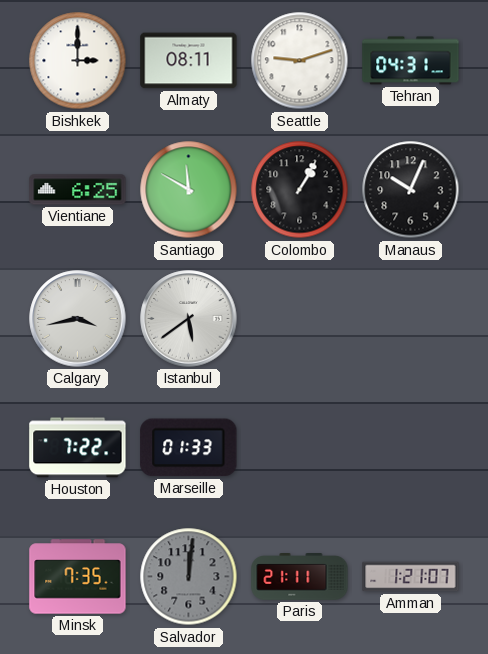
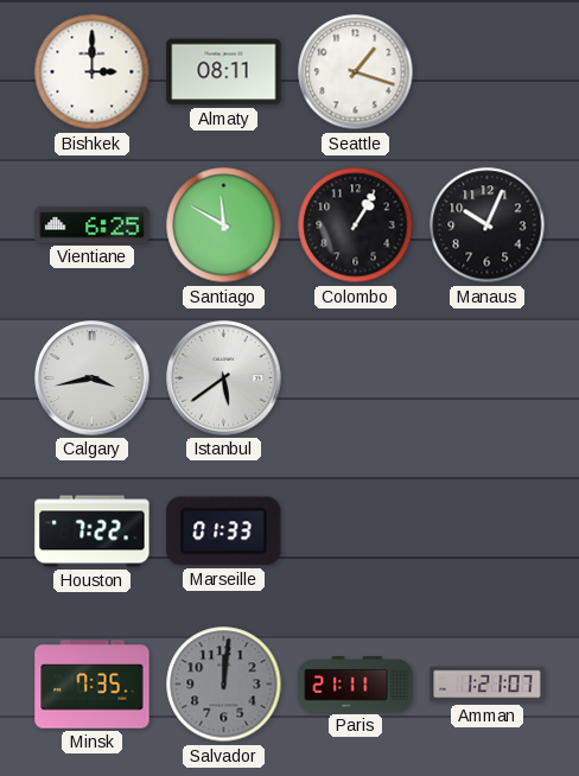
Seattle: 9:12 -> 1:18
Tehran: 04:31 -> none
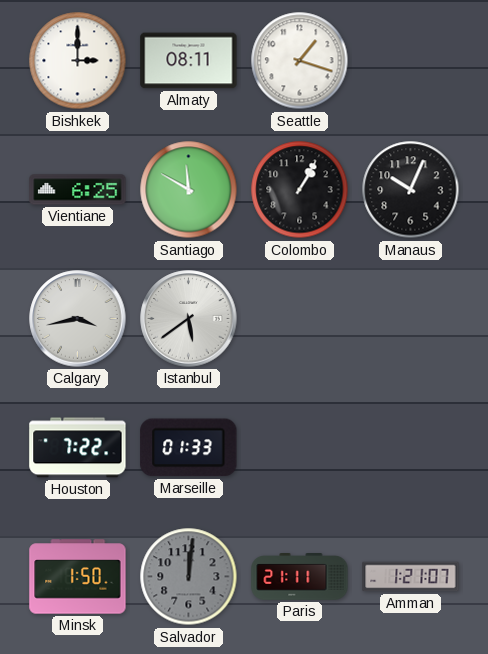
Minsk: 7:35 -> 1:50
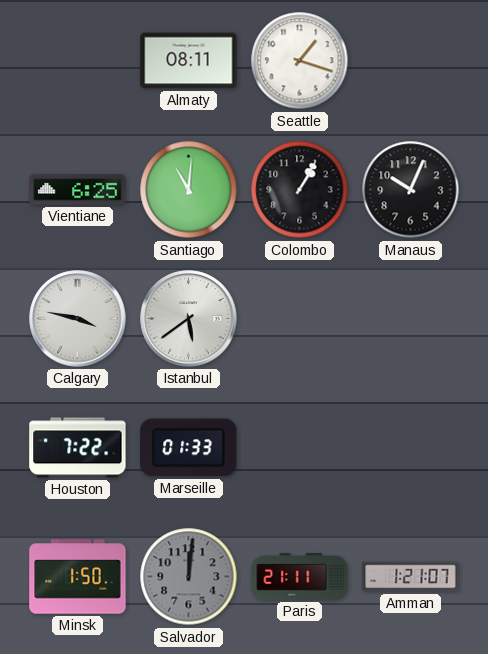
Bishkek: 3:00 -> none
Santiago: 11:50 -> 11:01
Calgary: 3:43 -> 3:47
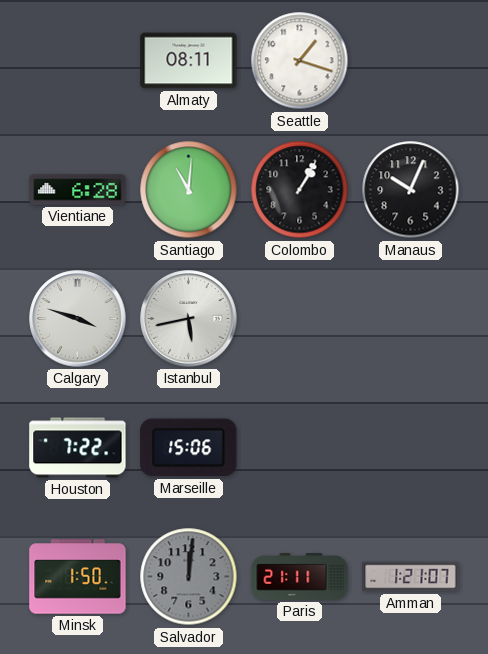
Vientiane: 6:25 -> 6:28
Calgary: 3:47 -> 3:48
Istanbul: 5:39 -> 5:43
Marseille: 01:33 -> 15:06
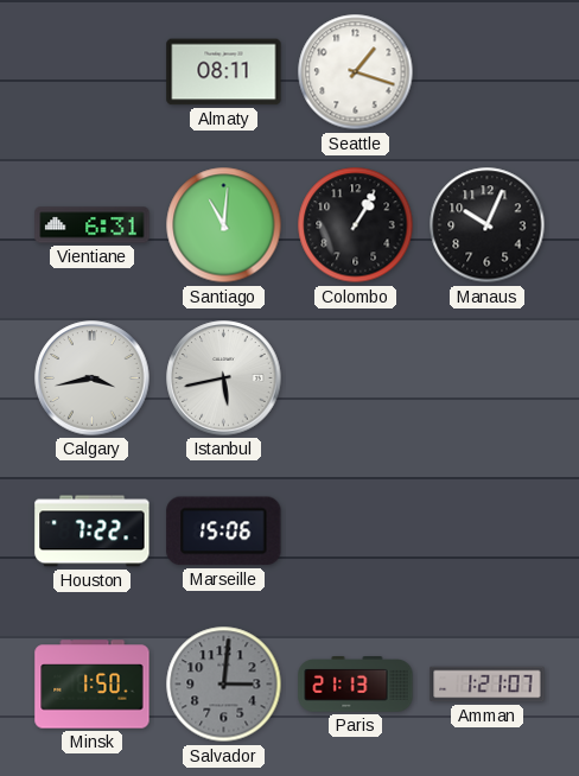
Vientiane: 6:28 -> 6:31
Calgary: 3:48 -> 3:43
Salvador: 12:01 -> 3:01
Paris: 21:11 -> 21:13
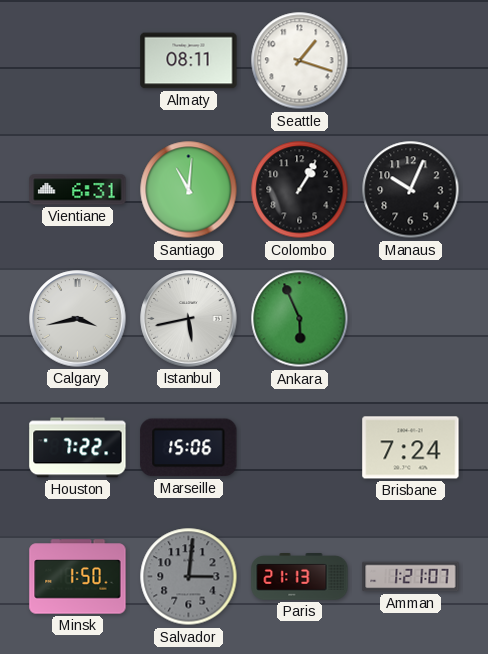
Ankara: none -> 5:56
Brisbane: none -> 7:24
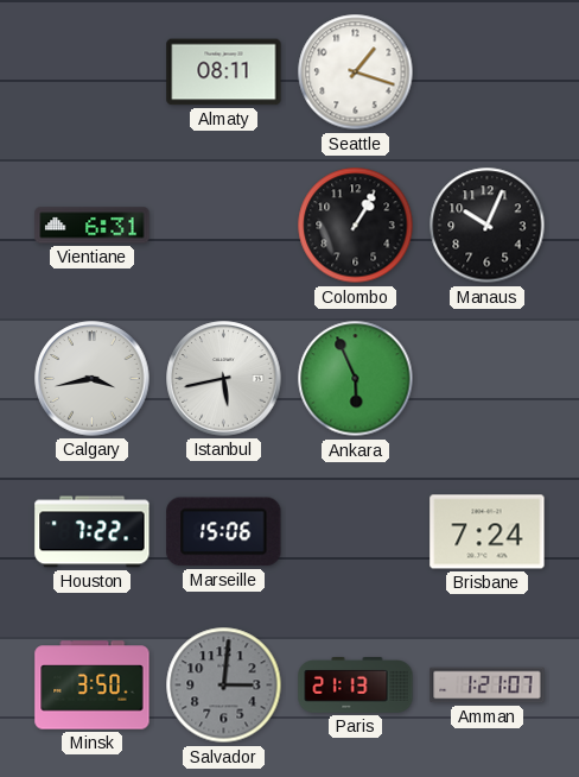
Santiago: 11:01 -> none
Minsk: 1:50 -> 3:50
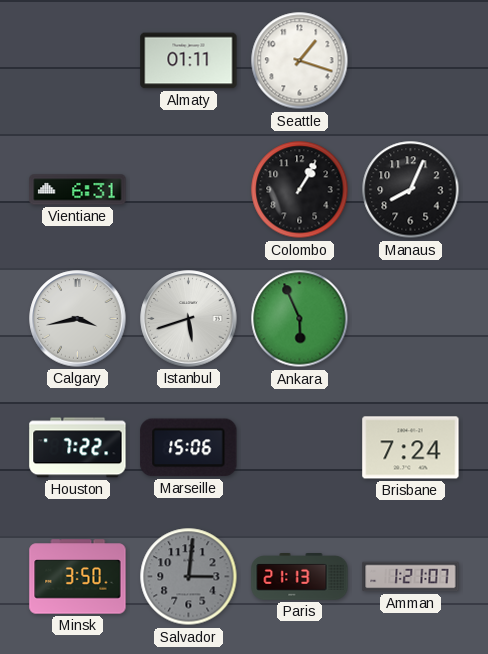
Almaty: 08:11 -> 01:11
Manaus: 10:04 -> 8:04
Istanbul: 5:43 -> 5:42
